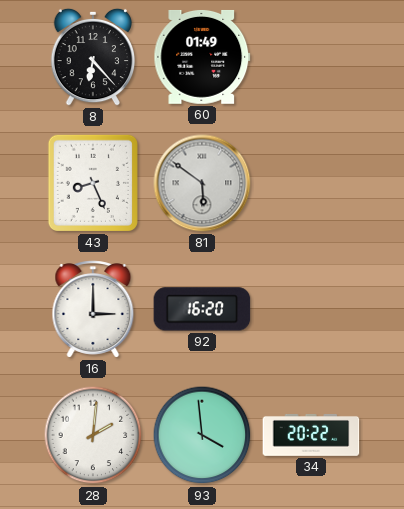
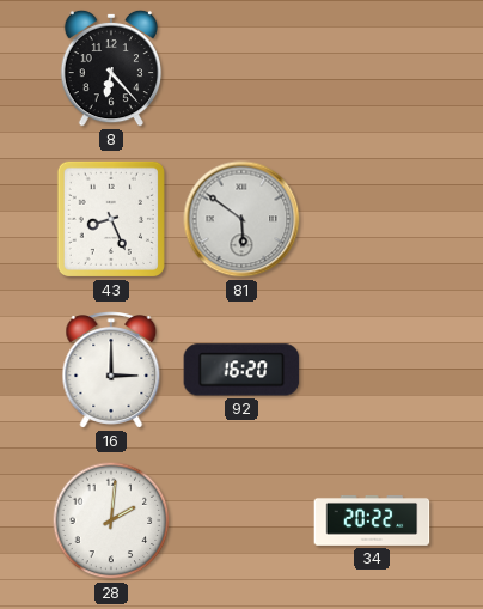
60: 01:49 -> none
93: 3:59 -> none
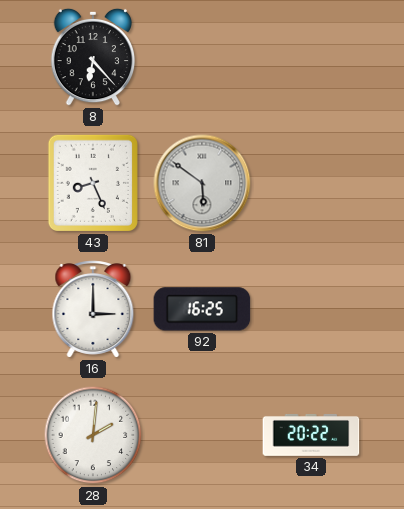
92: 16:20 -> 16:25
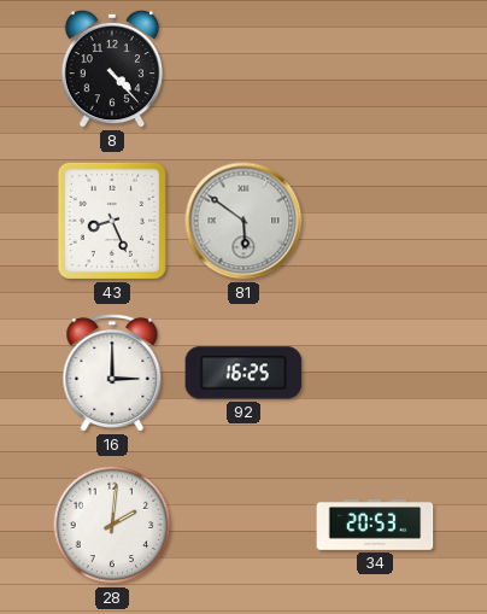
8: 6:23 -> 4:23
34: 20:22 -> 20:53
